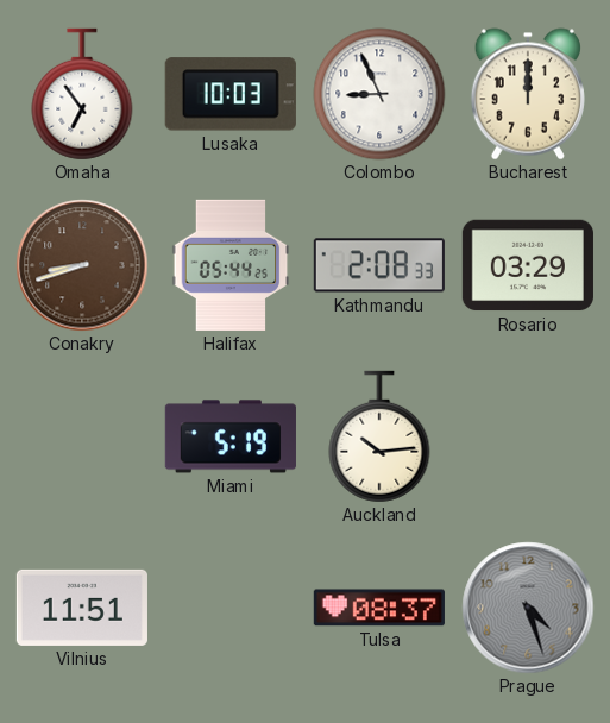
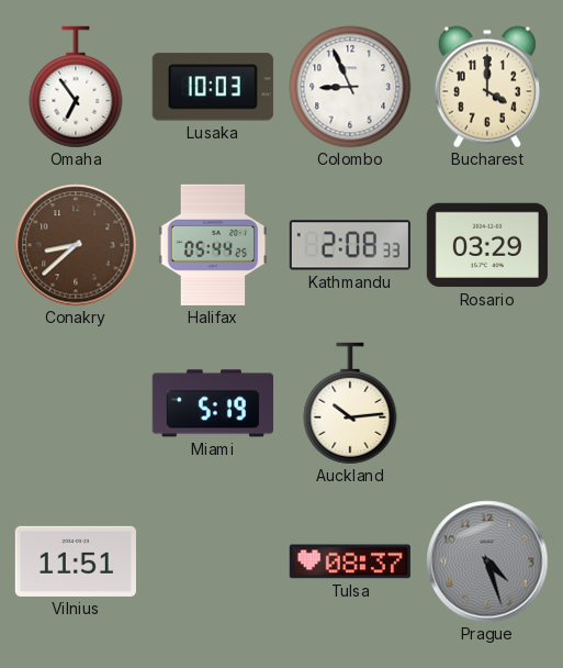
Bucharest: 12:00 -> 4:00
Conakry: 8:42 -> 8:38
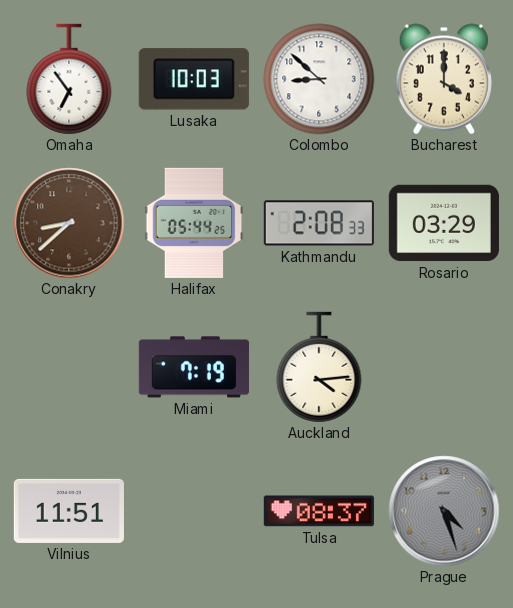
Colombo: 8:56 -> 8:52
Miami: 5:19 -> 7:19
Auckland: 10:14 -> 4:14
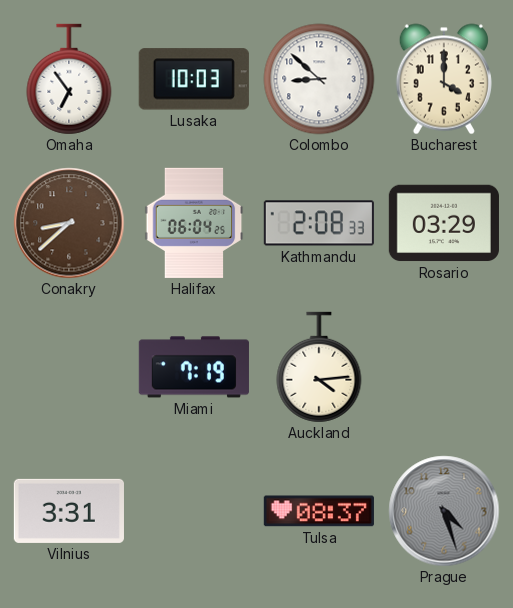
Halifax: 05:44 -> 06:04
Vilnius: 11:51 -> 3:31
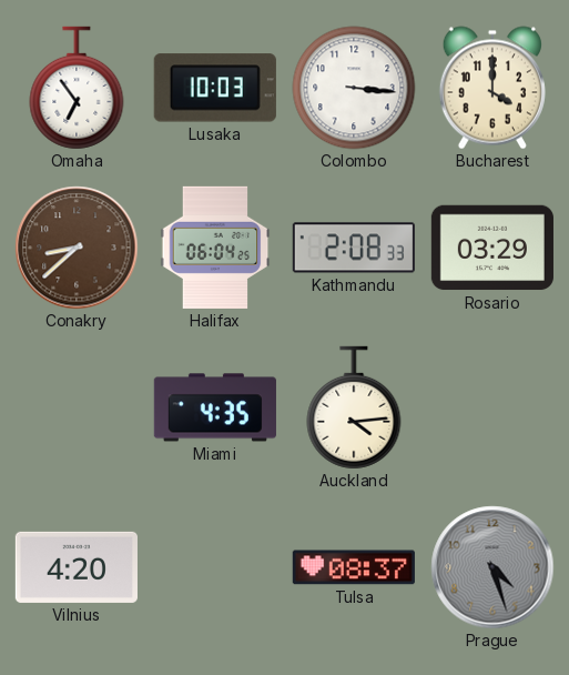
Colombo: 8:52 -> 3:16
Miami: 7:19 -> 4:35
Vilnius: 3:31 -> 4:20
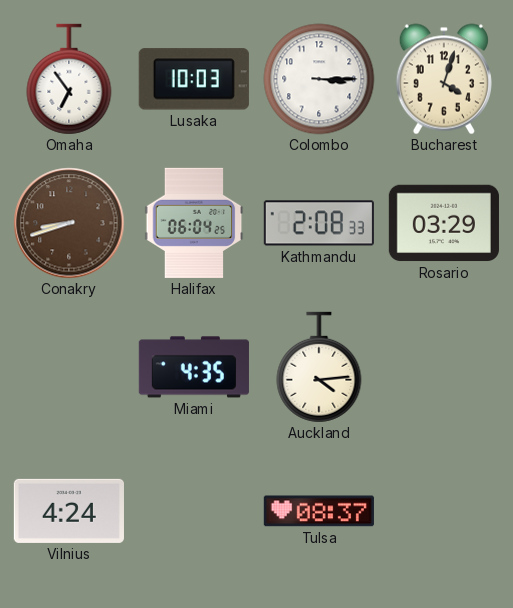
Colombo: 3:16 -> 3:15
Bucharest: 4:00 -> 4:03
Conakry: 8:38 -> 8:42
Vilnius: 4:20 -> 4:24
Prague: 4:27 -> none
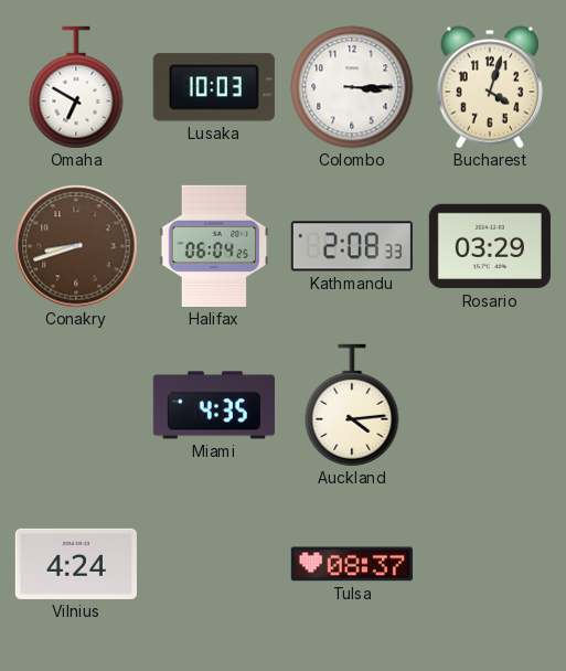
Omaha: 6:54 -> 6:50
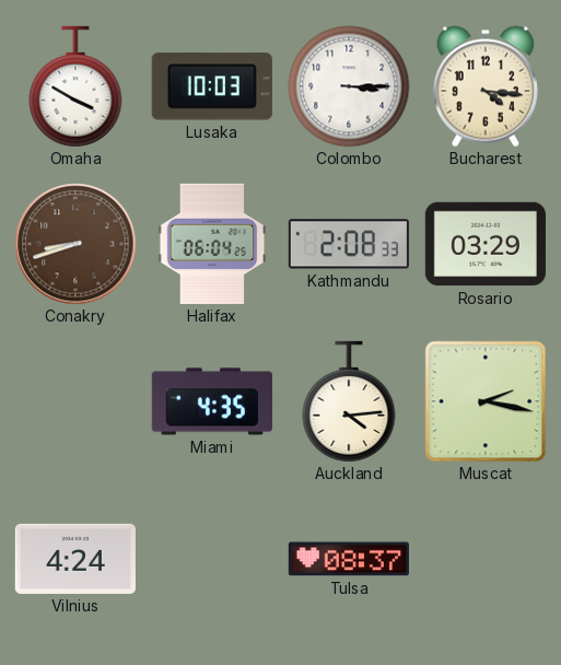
Omaha: 6:50 -> 3:50
Bucharest: 4:03 -> 4:16
Muscat: none -> 2:17
